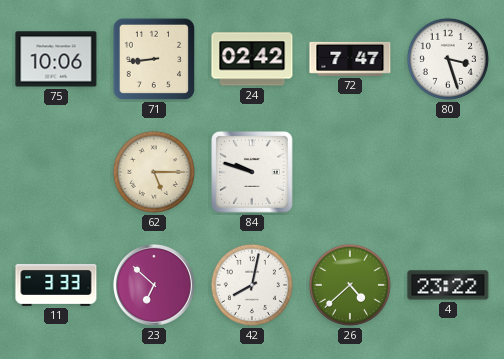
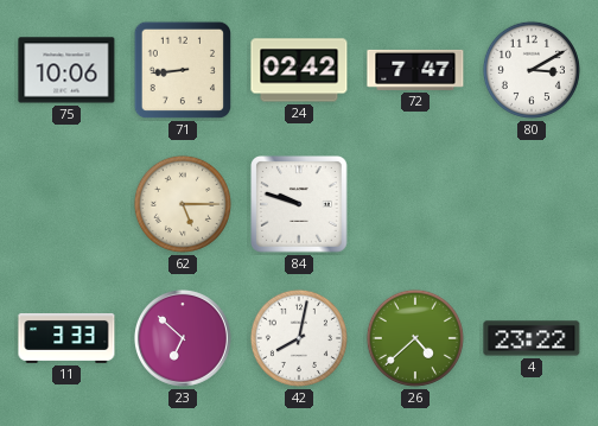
80: 3:27 -> 3:10
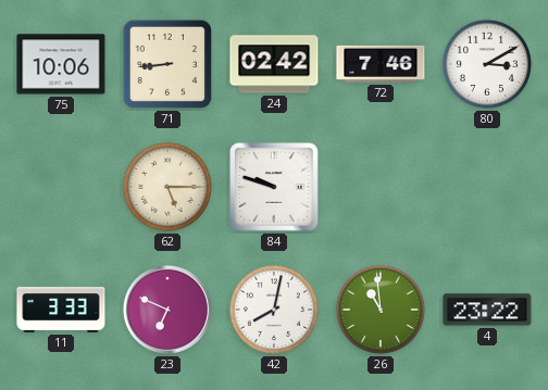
72: 7:47 -> 7:46
23: 6:52 -> 6:49
26: 4:38 -> 10:59
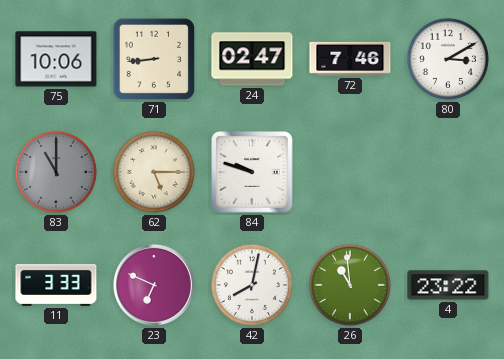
24: 02:42 -> 02:47
83: none -> 11:00
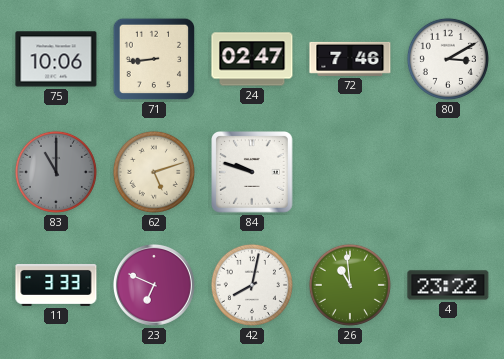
62: 5:15 -> 5:12
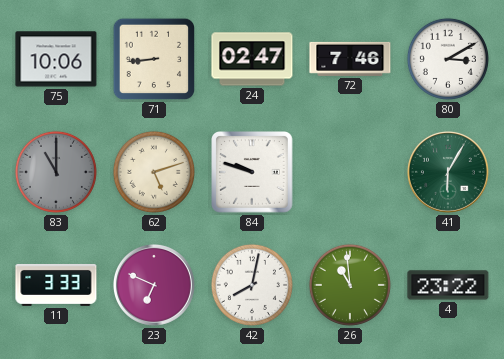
41: none -> 6:05
